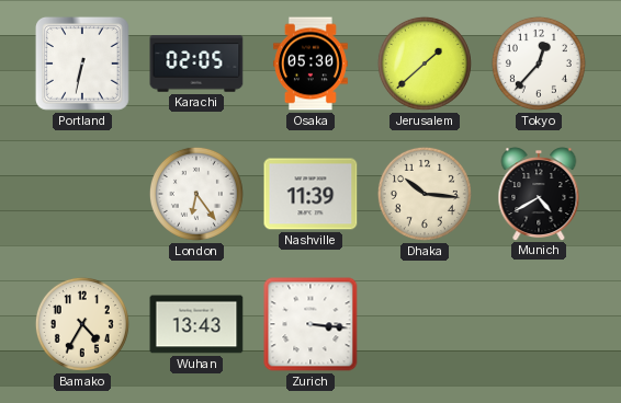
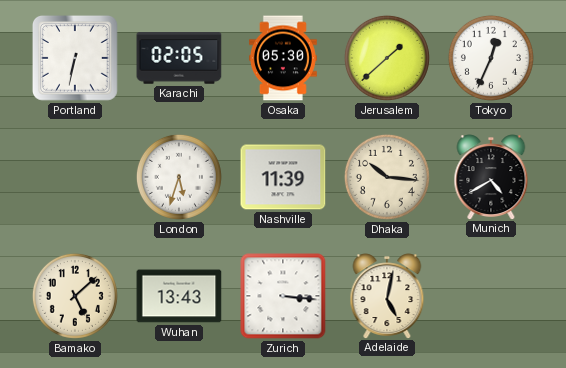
Tokyo: 12:37 -> 12:34
London: 6:24 -> 5:33
Bamako: 4:35 -> 5:08
Adelaide: none -> 5:02
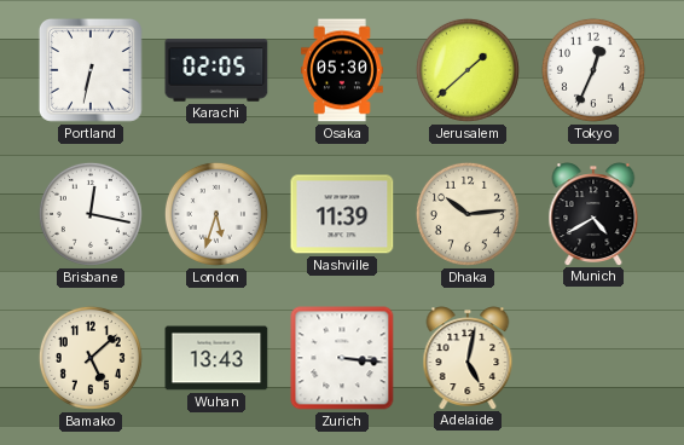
Brisbane: none -> 12:17
Dhaka: 10:16 -> 10:14
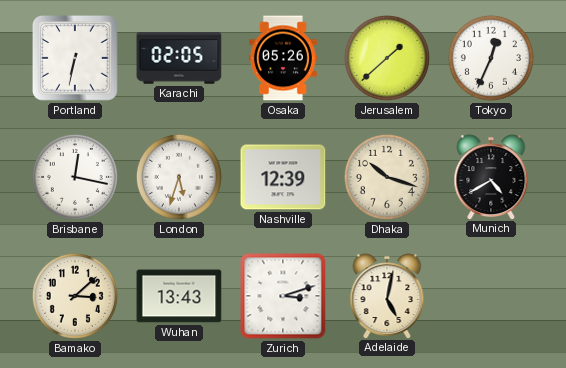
Osaka: 05:30 -> 05:26
Nashville: 11:39 -> 12:39
Dhaka: 10:14 -> 10:18
Bamako: 5:08 -> 3:08
Zurich: 3:16 -> 3:12
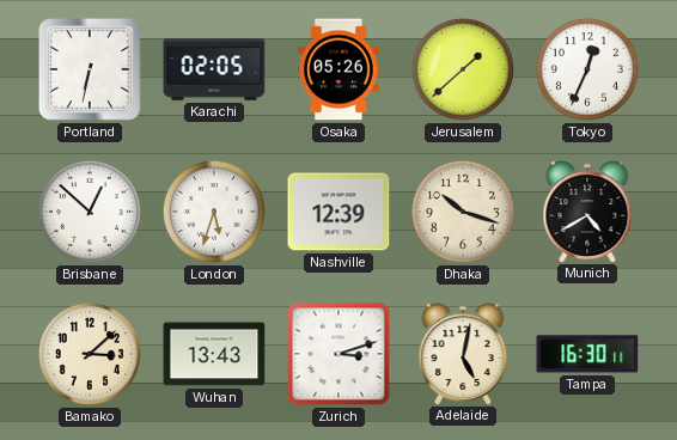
Brisbane: 12:17 -> 12:52
Tampa: none -> 16:30
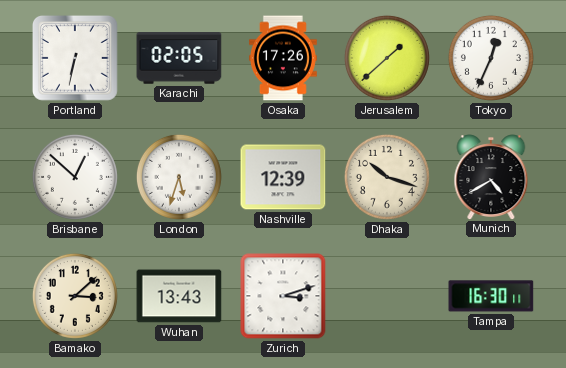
Osaka: 05:26 -> 17:26
Adelaide: 5:02 -> none
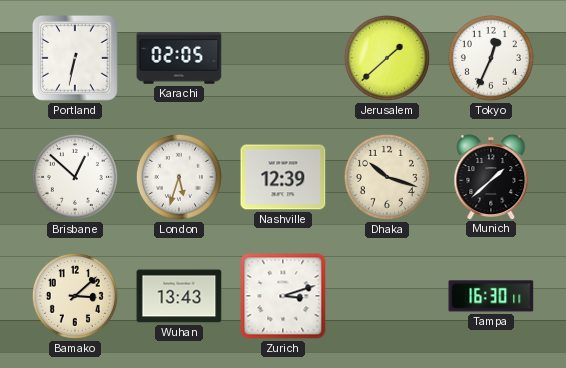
Osaka: 17:26 -> none
Munich: 4:40 -> 1:38
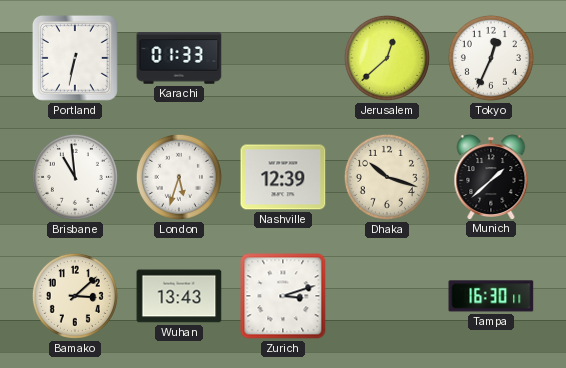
Karachi: 02:05 -> 01:33
Jerusalem: 1:38 -> 12:38
Brisbane: 12:52 -> 10:59
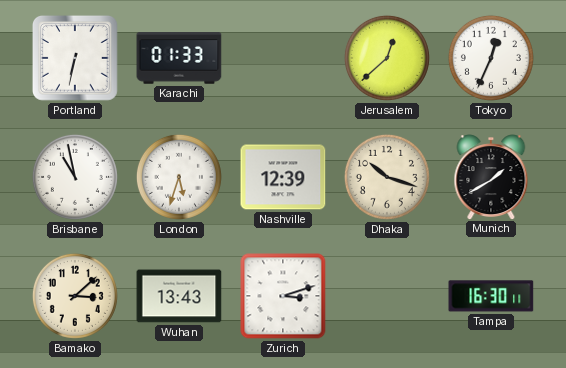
Brisbane: 10:59 -> 10:58
Munich: 1:38 -> 1:40
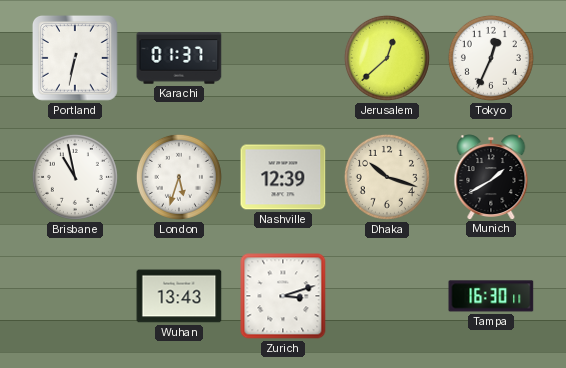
Karachi: 01:33 -> 01:37
Bamako: 3:08 -> none
